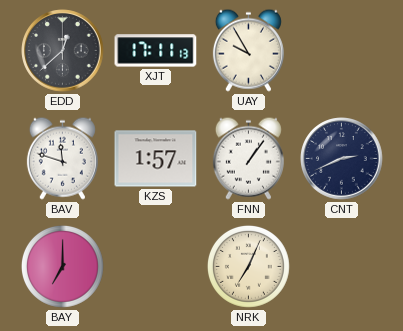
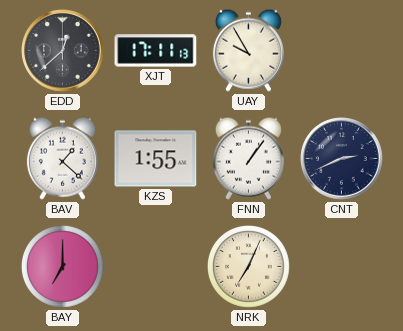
BAV: 11:48 -> 1:22
KZS: 1:57 -> 1:55
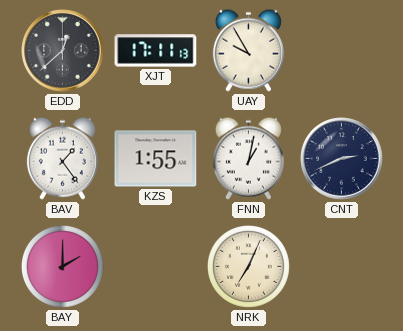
BAV: 1:22 -> 1:24
FNN: 1:06 -> 1:02
BAY: 7:00 -> 2:00
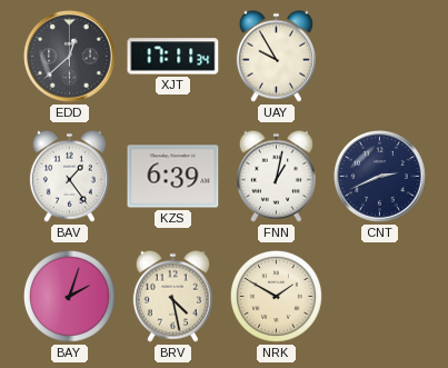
XJT: 17:11:13 -> 17:11:34
KZS: 1:55 -> 6:39
BAY: 2:00 -> 2:03
BRV: none -> 4:28
NRK: 7:04 -> 1:50
